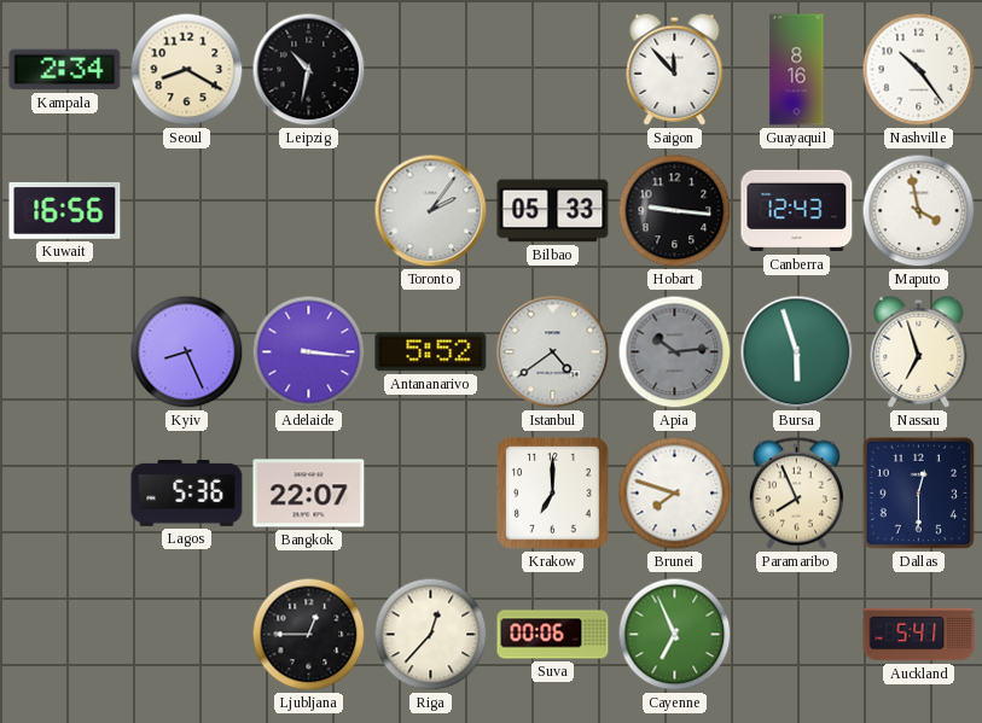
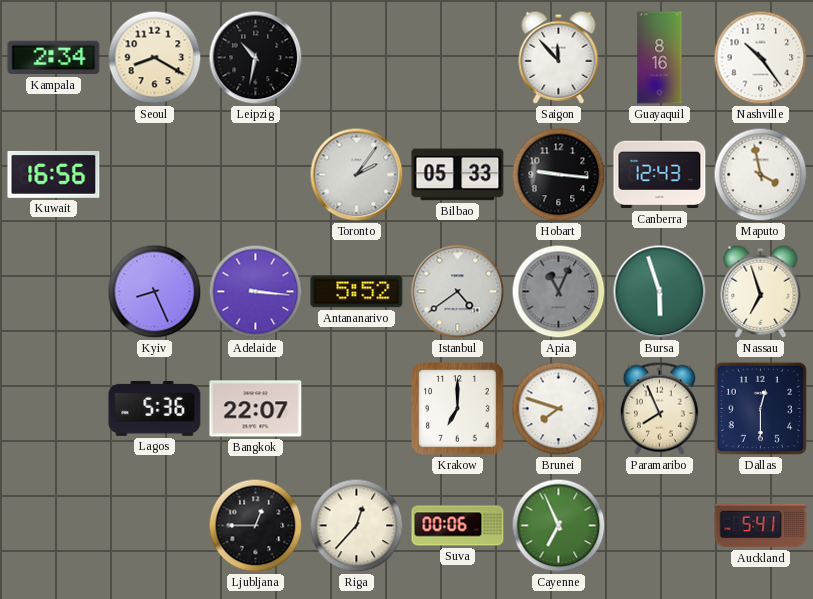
Apia: 10:14 -> 11:04
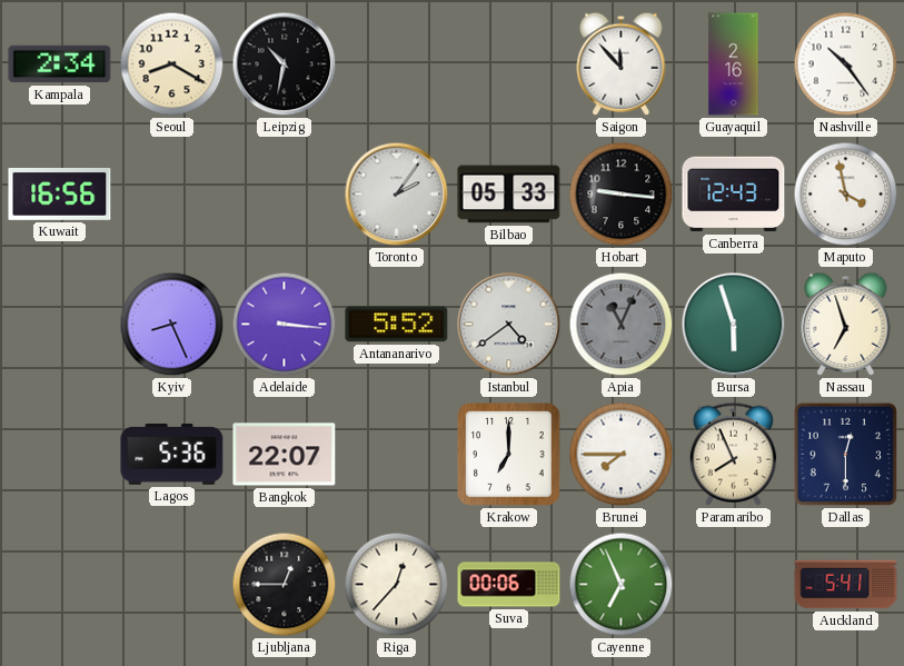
Guayaquil: 8:16 -> 2:16
Brunei: 7:48 -> 7:45
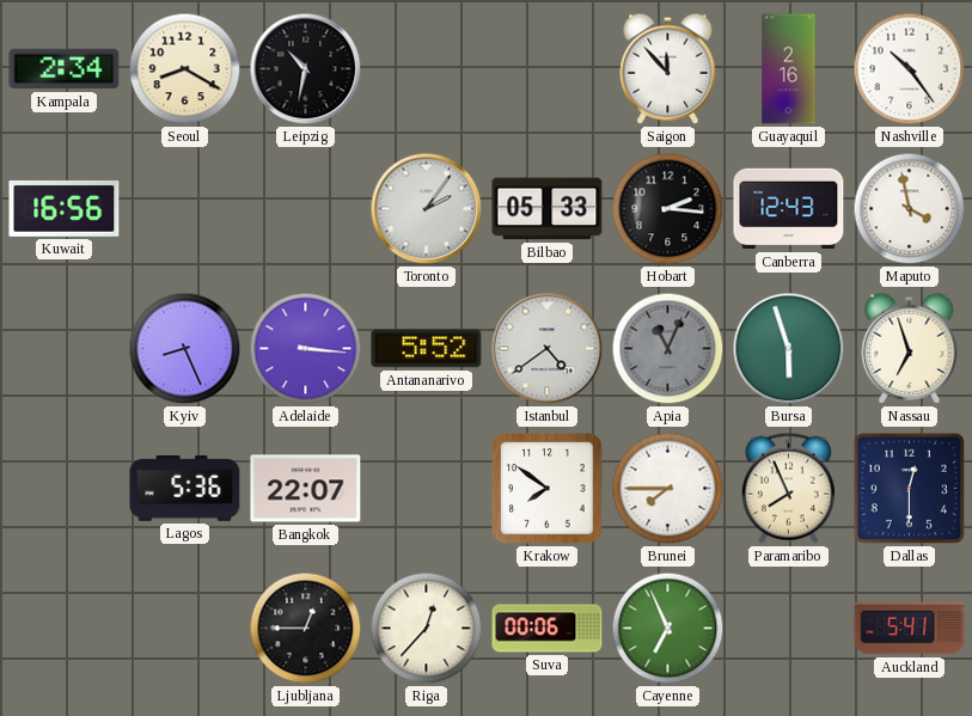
Hobart: 9:16 -> 2:16
Krakow: 7:00 -> 7:51
